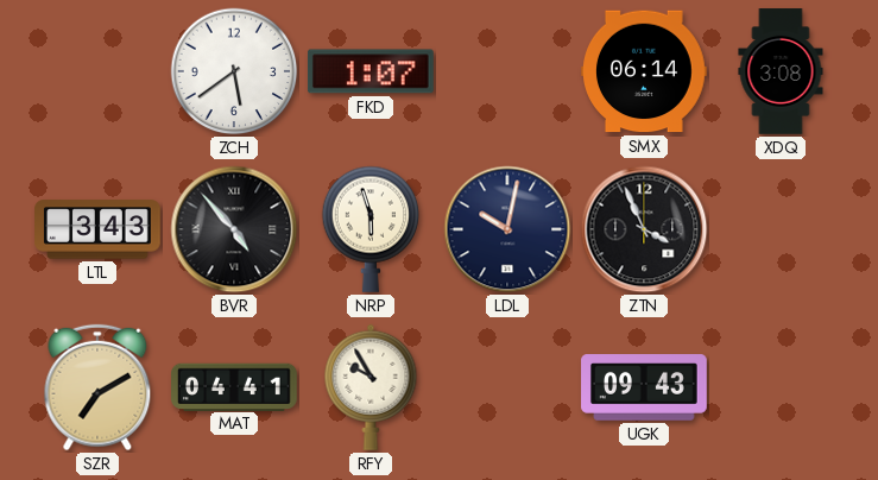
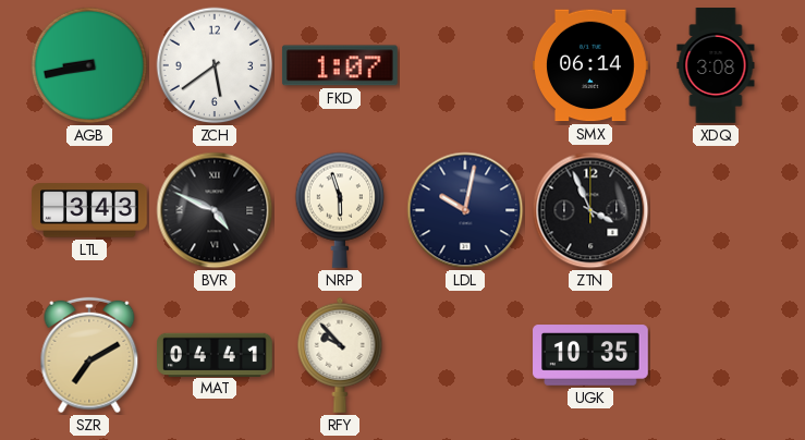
AGB: none -> 8:43
BVR: 4:53 -> 4:49
RFY: 9:55 -> 9:53
UGK: 09:43 -> 10:35
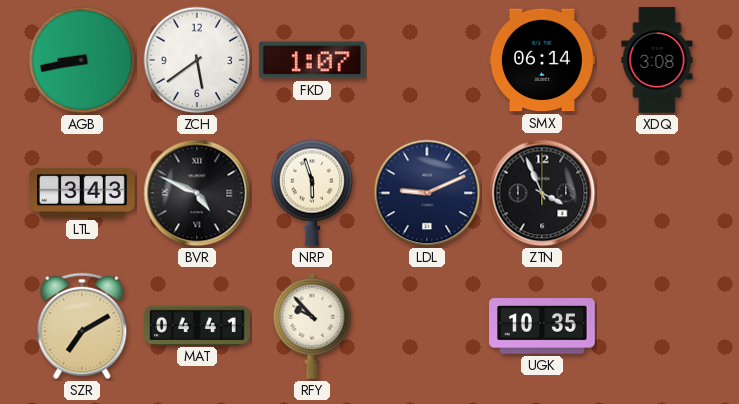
LDL: 10:02 -> 9:11
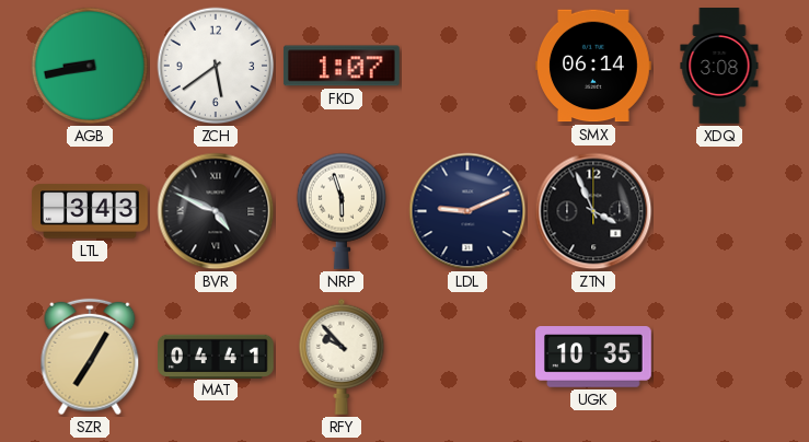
SZR: 7:10 -> 7:05
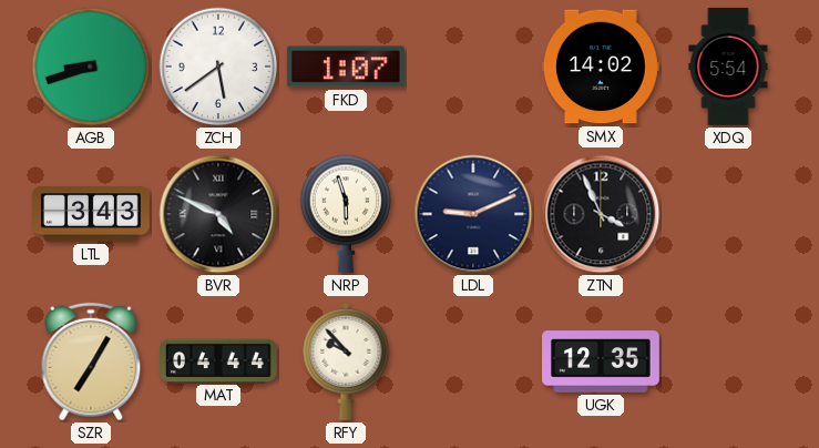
AGB: 8:43 -> 8:42
SMX: 06:14 -> 14:02
XDQ: 3:08 -> 5:54
MAT: 04:41 -> 04:44
UGK: 10:35 -> 12:35
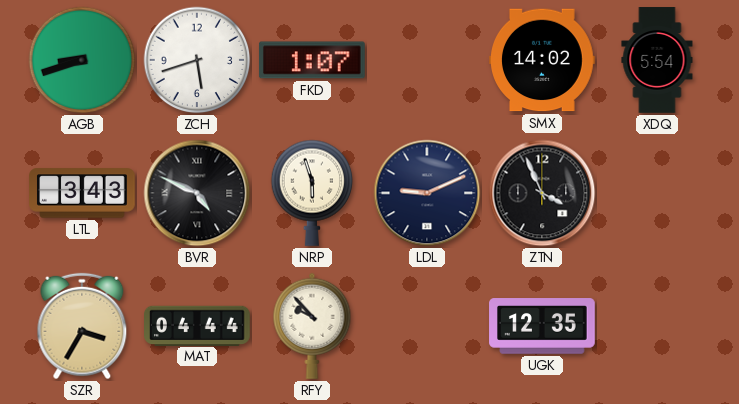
ZCH: 5:39 -> 5:42
SZR: 7:05 -> 3:35
